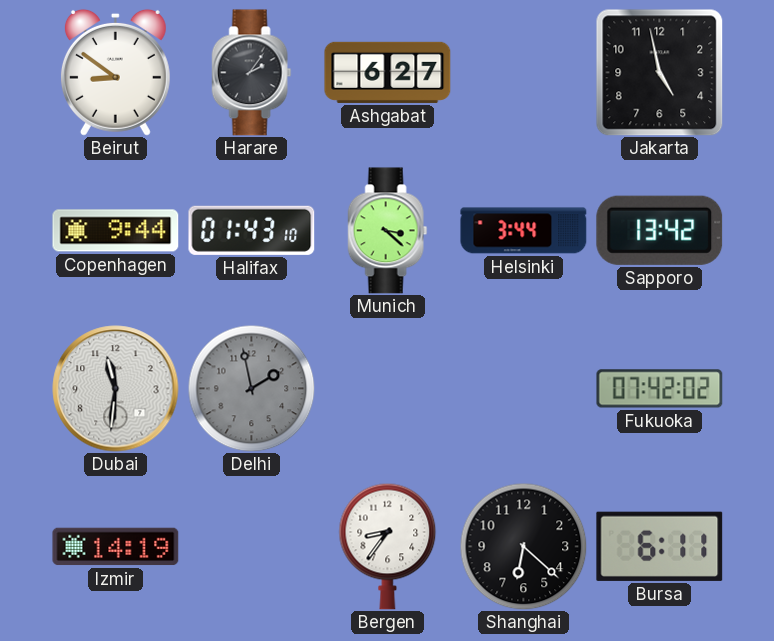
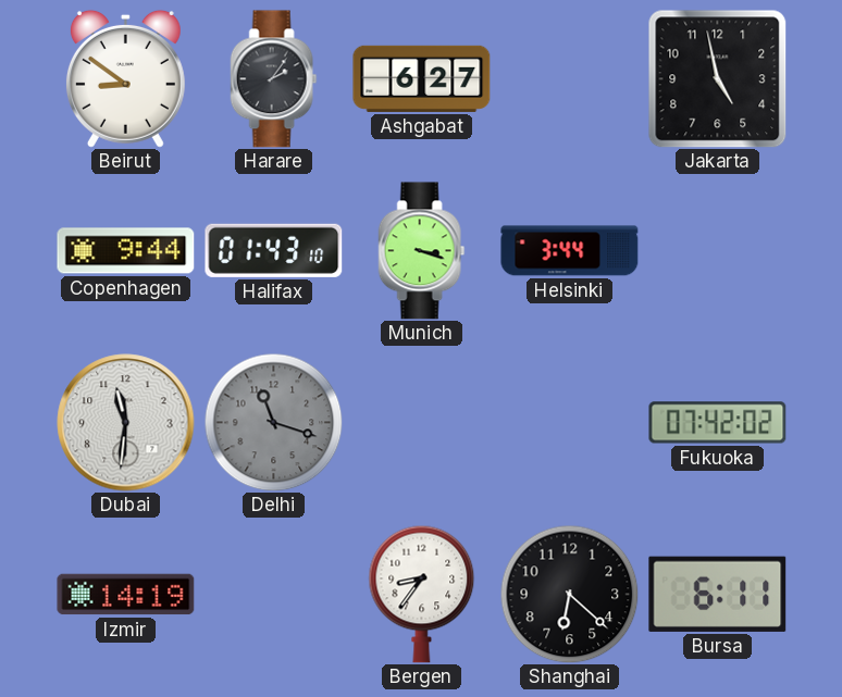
Munich: 3:22 -> 3:18
Sapporo: 13:42 -> none
Delhi: 1:58 -> 11:18
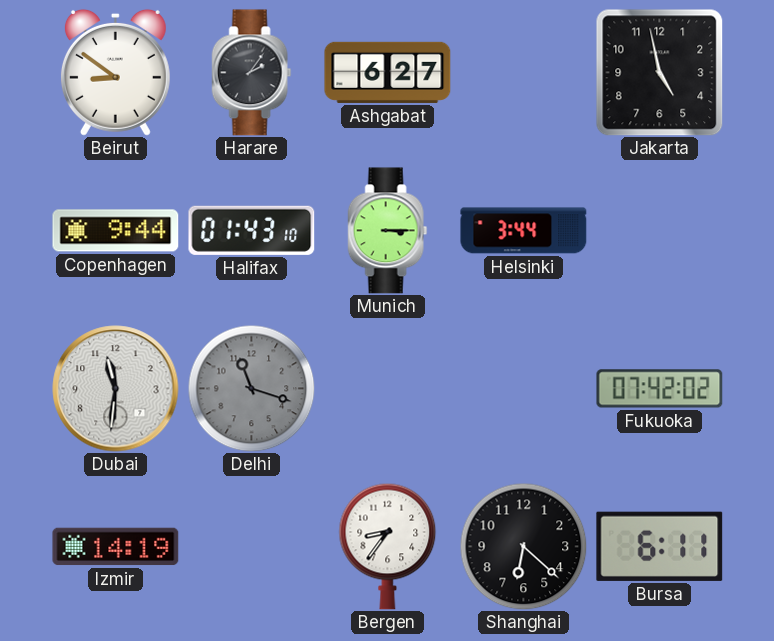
Munich: 3:18 -> 3:15
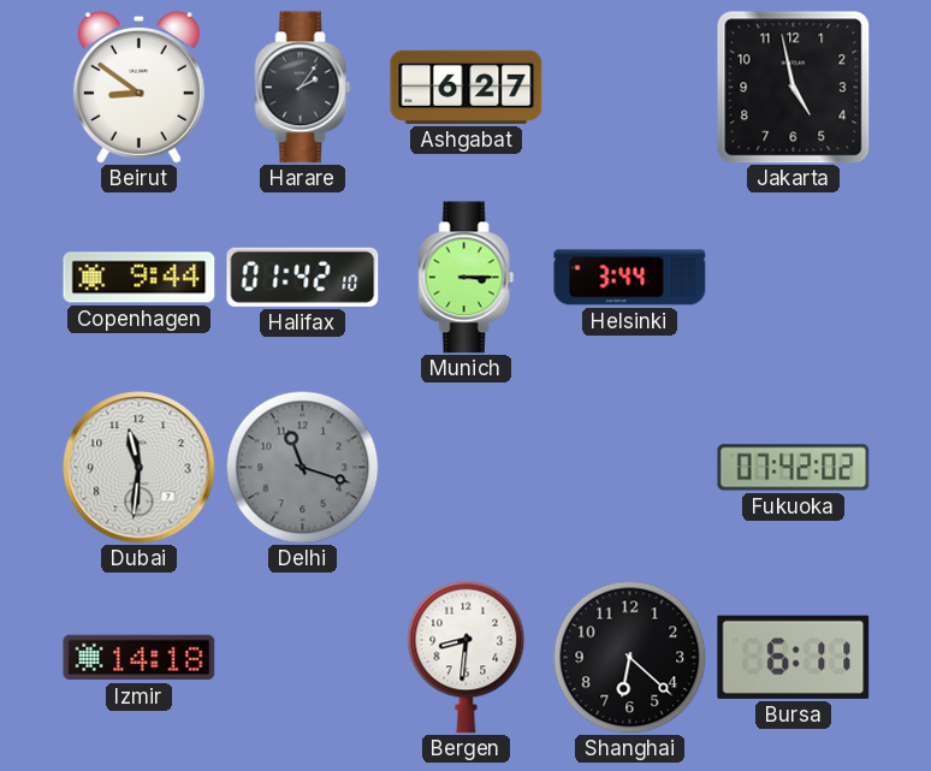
Halifax: 01:43 -> 01:42
Izmir: 14:19 -> 14:18
Bergen: 8:36 -> 8:31
